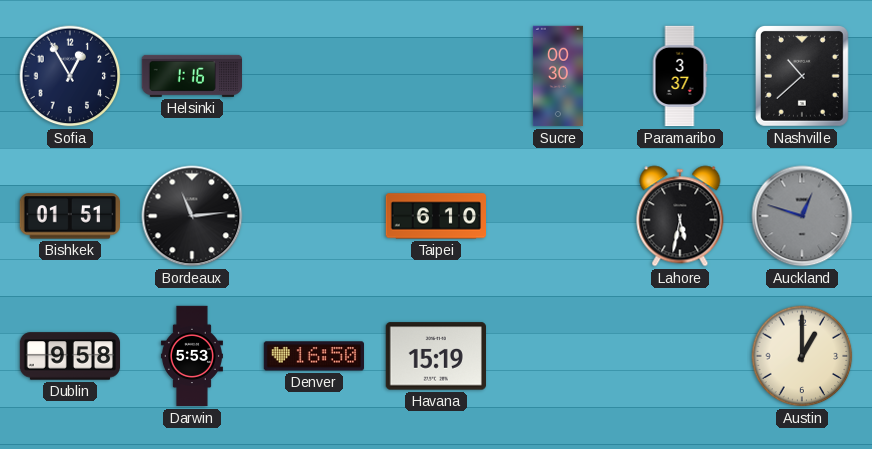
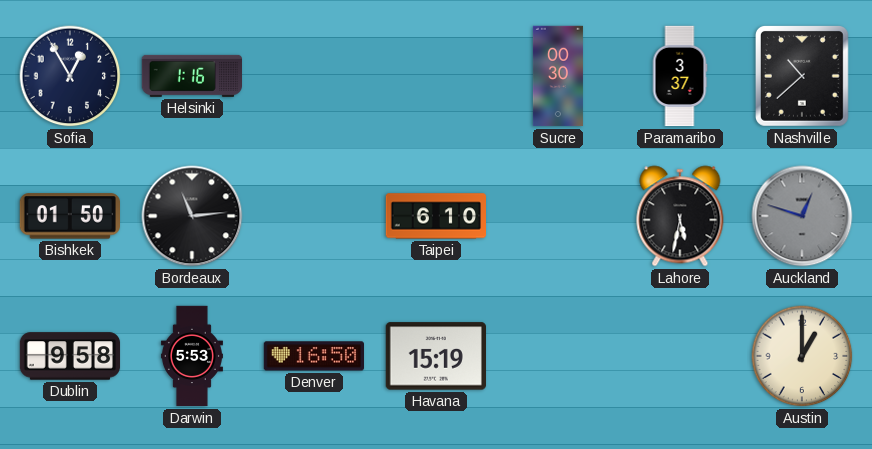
Bishkek: 01:51 -> 01:50
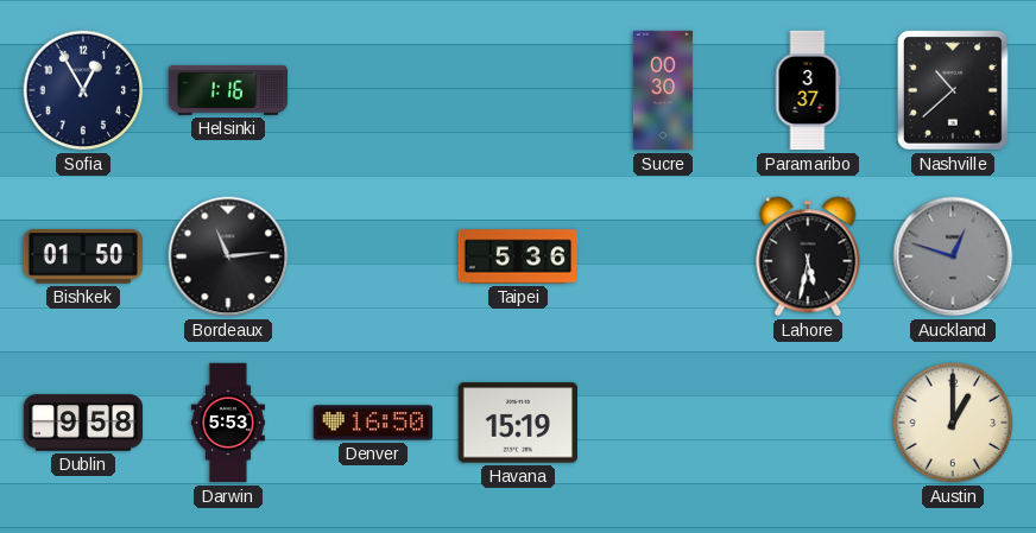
Taipei: 6:10 -> 5:36
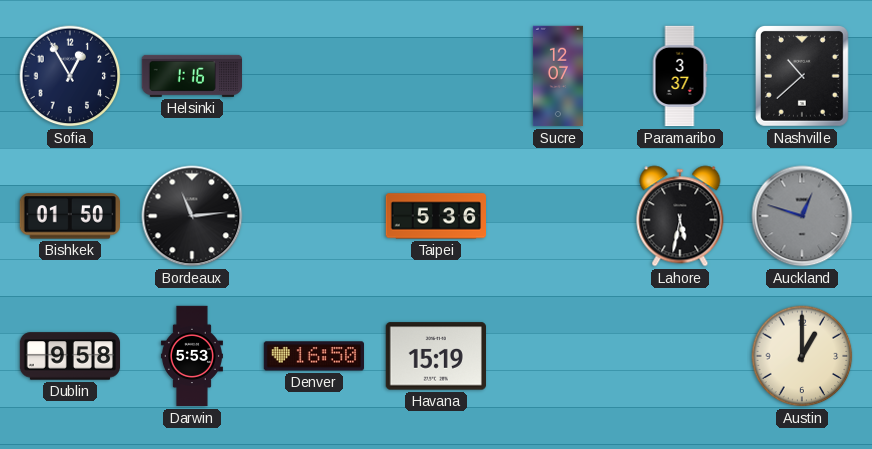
Sucre: 00:30 -> 12:07
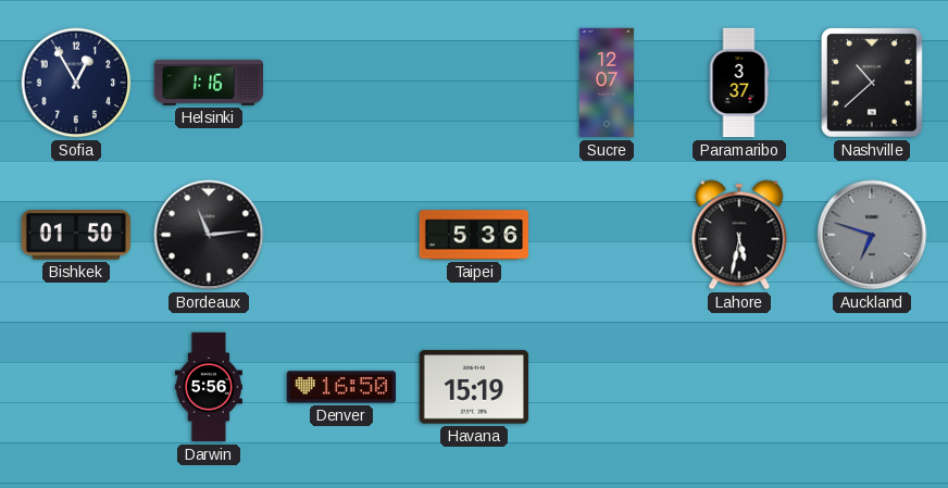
Auckland: 12:48 -> 6:48
Dublin: 9:58 -> none
Darwin: 5:53 -> 5:56
Austin: 1:00 -> none
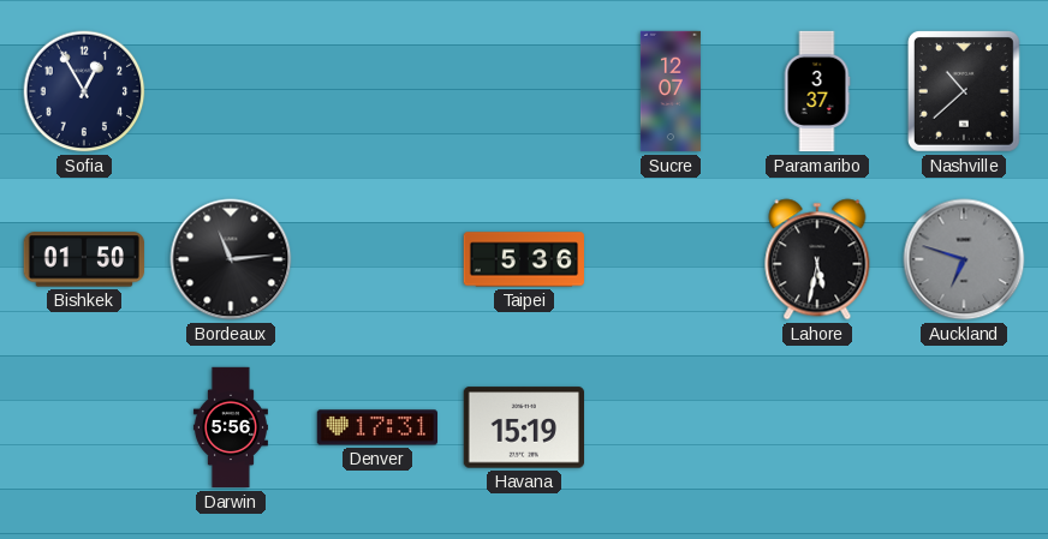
Helsinki: 1:16 -> none
Denver: 16:50 -> 17:31
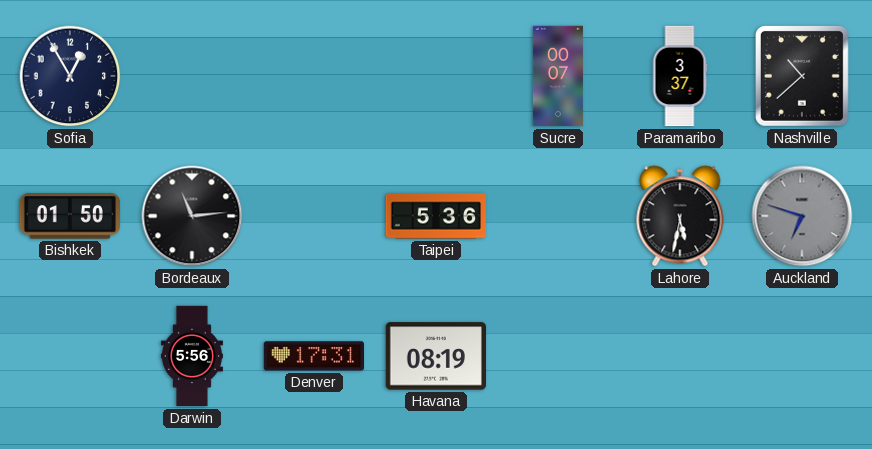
Sucre: 12:07 -> 00:07
Havana: 15:19 -> 08:19
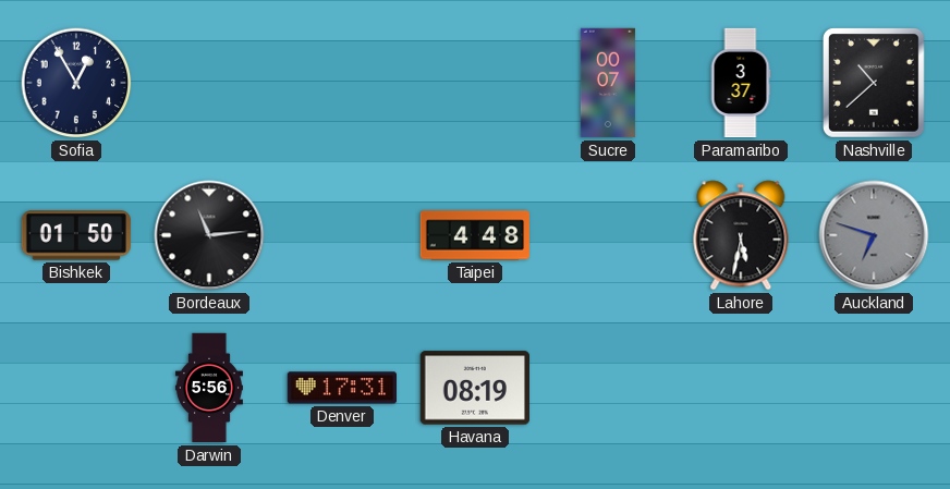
Taipei: 5:36 -> 4:48
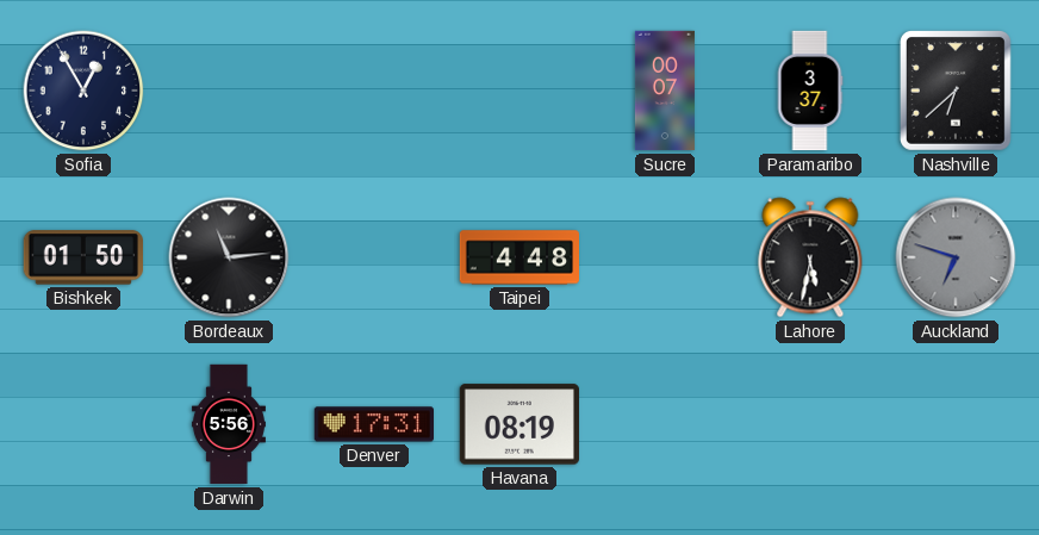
Nashville: 10:38 -> 6:38
